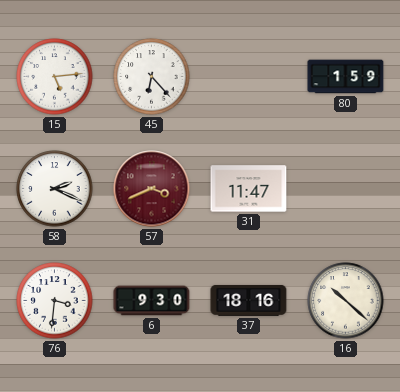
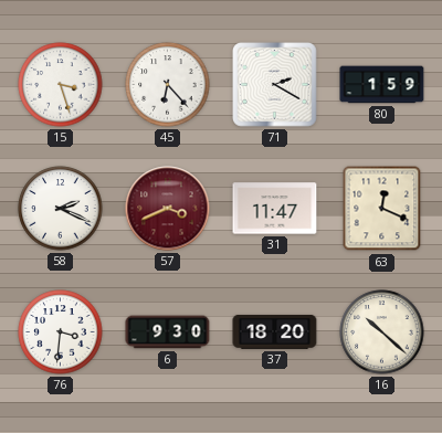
15: 5:14 -> 3:27
71: none -> 2:20
63: none -> 12:19
37: 18:16 -> 18:20
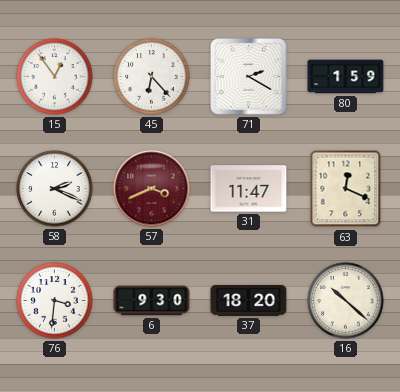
15: 3:27 -> 12:54
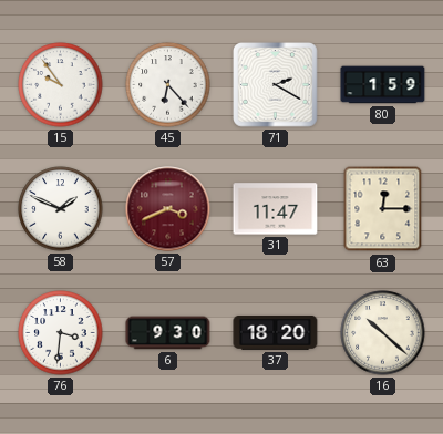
15: 12:54 -> 9:54
58: 2:19 -> 1:49
63: 12:19 -> 12:15
